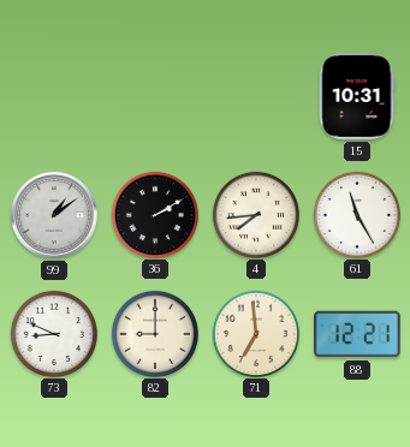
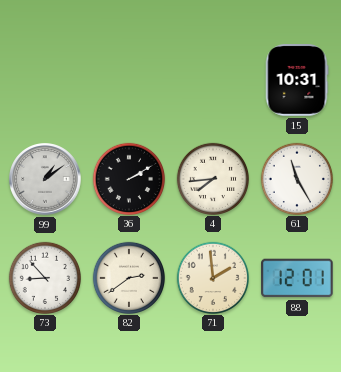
73: 8:49 -> 8:53
82: 9:00 -> 2:39
71: 6:59 -> 1:59
88: 12:21 -> 12:01
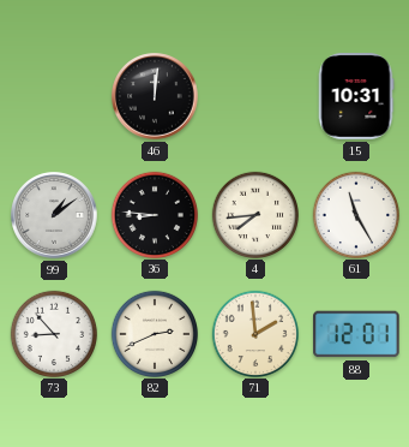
46: none -> 12:01
36: 2:10 -> 8:46
82: 2:39 -> 2:41
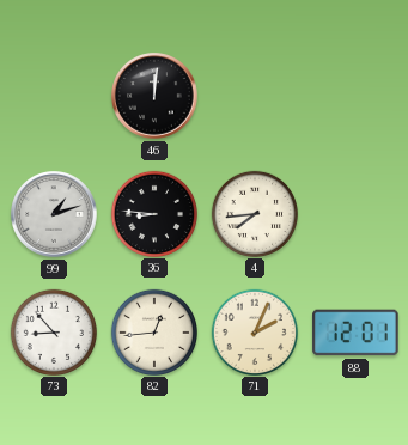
15: 10:31 -> none
99: 1:09 -> 1:12
61: 11:25 -> none
82: 2:41 -> 12:44
71: 1:59 -> 2:04
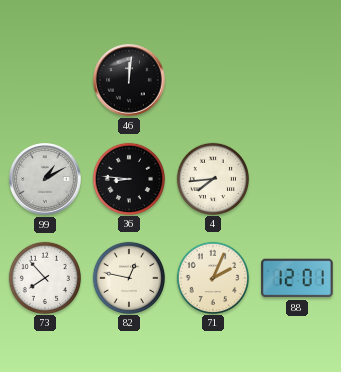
99: 1:12 -> 1:10
73: 8:53 -> 7:53
82: 12:44 -> 12:47
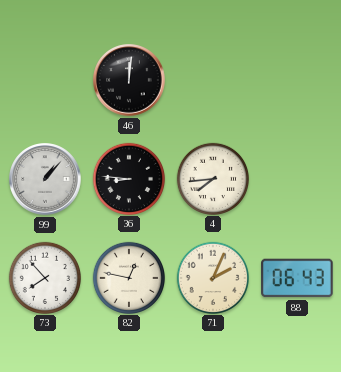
99: 1:10 -> 1:07
88: 12:01 -> 06:43
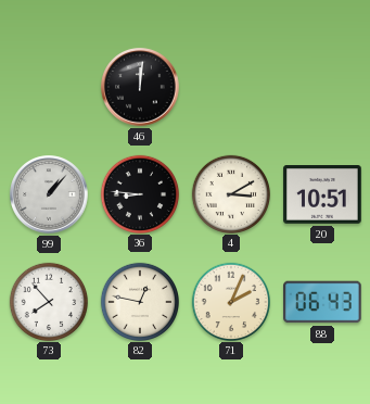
4: 7:44 -> 3:10
20: none -> 10:51
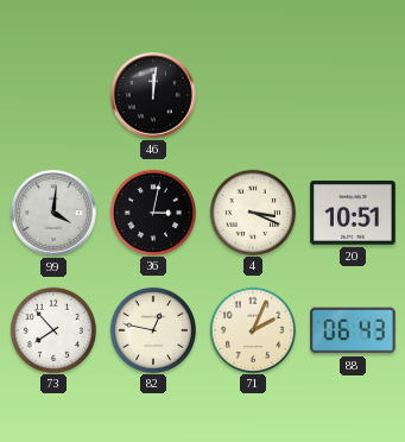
99: 1:07 -> 4:01
36: 8:46 -> 3:02
4: 3:10 -> 3:19
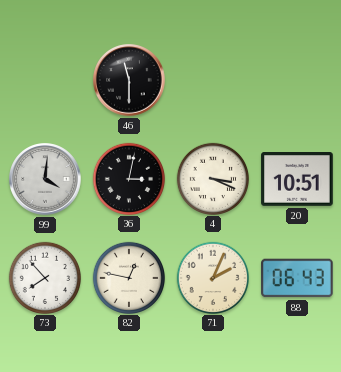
46: 12:01 -> 11:30
